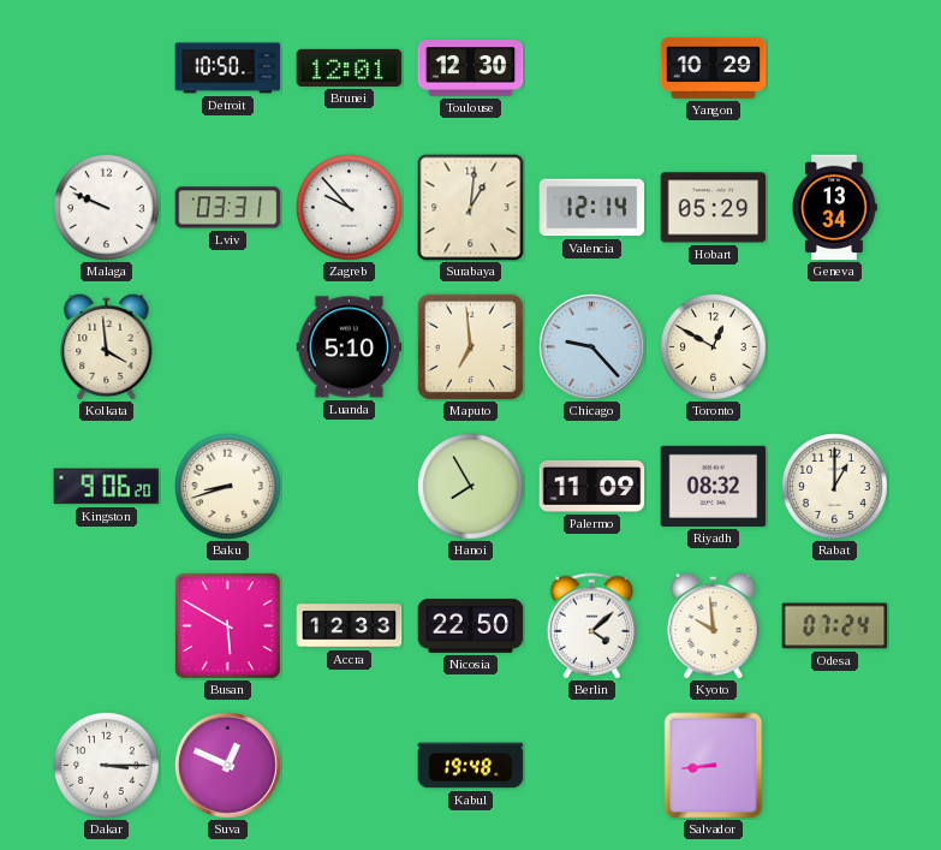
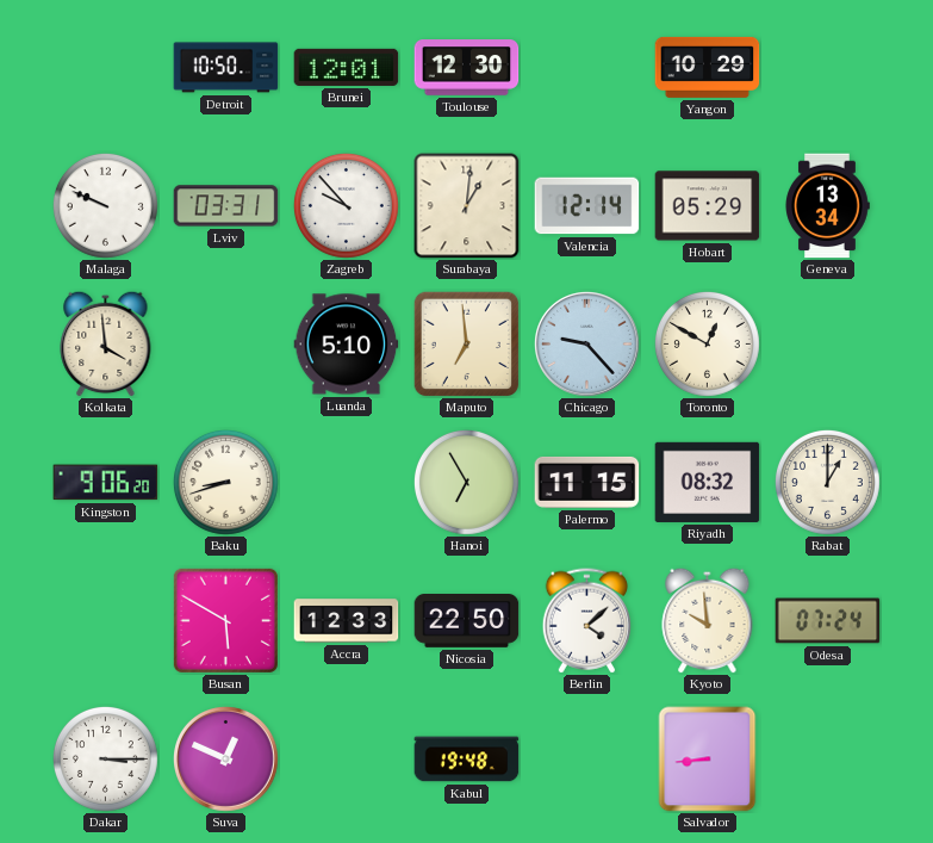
Hanoi: 7:55 -> 6:55
Palermo: 11:09 -> 11:15
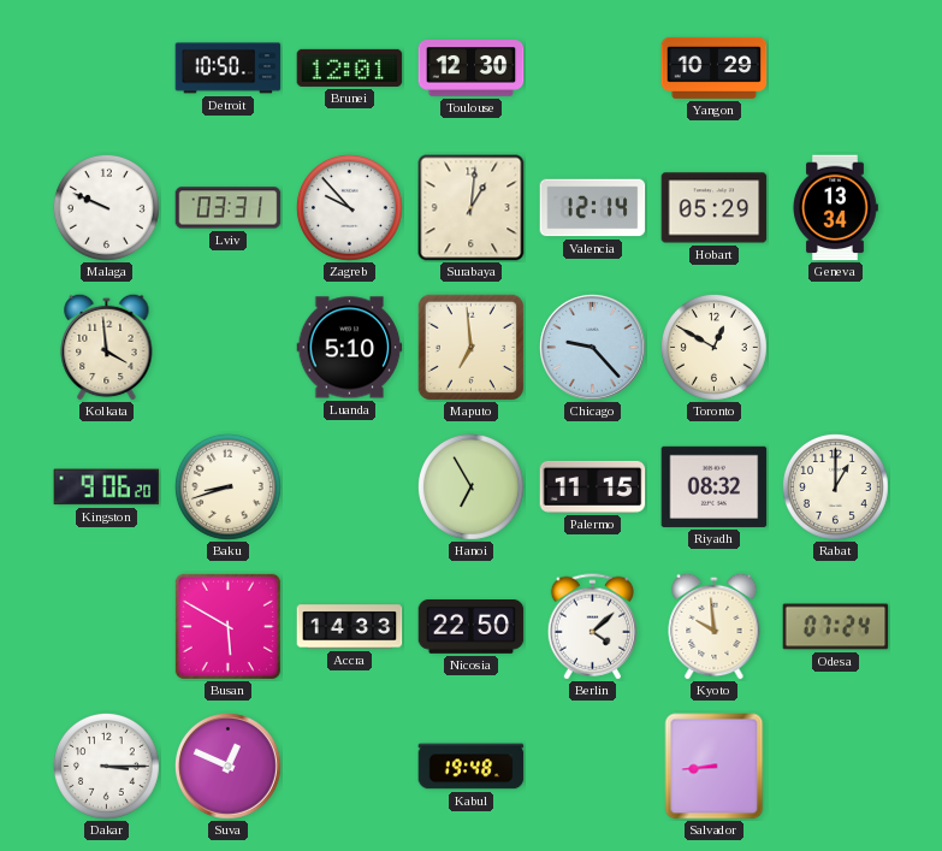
Accra: 12:33 -> 14:33
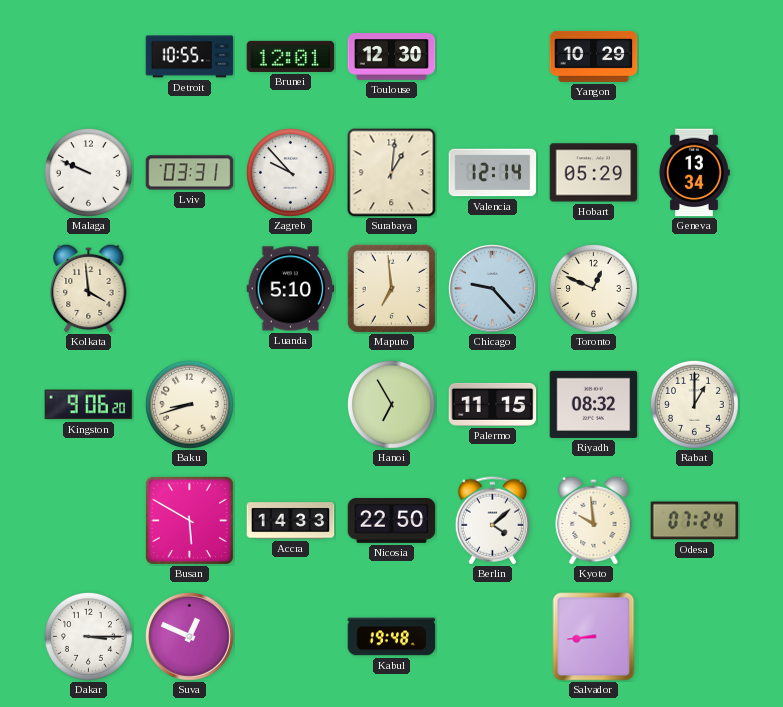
Detroit: 10:50 -> 10:55
Toronto: 12:50 -> 12:49
